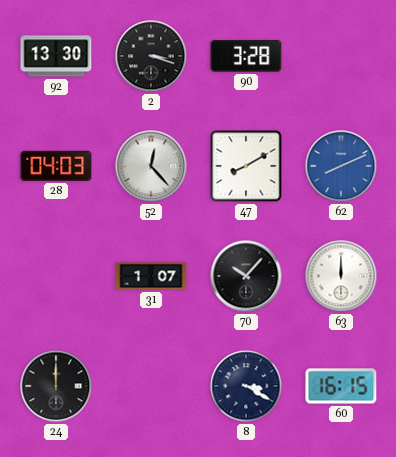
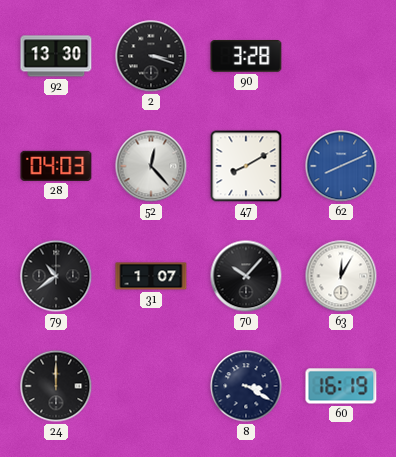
79: none -> 10:39
63: 12:00 -> 12:05
60: 16:15 -> 16:19
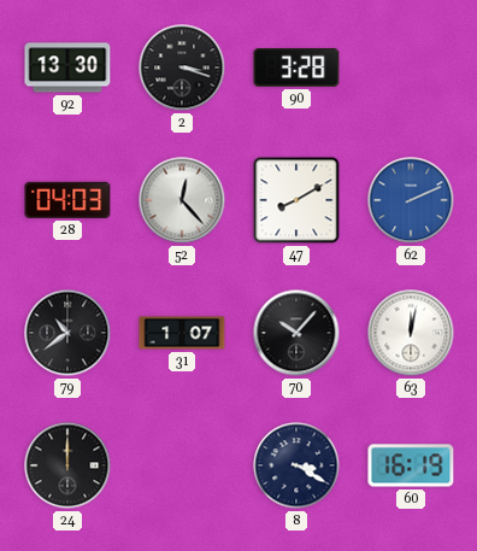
62: 8:11 -> 2:11
63: 12:05 -> 12:02
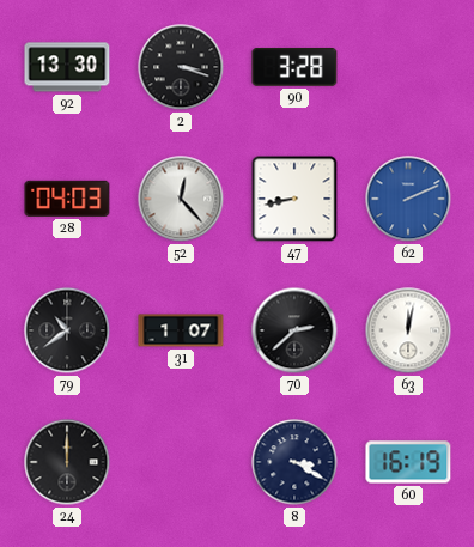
47: 8:10 -> 8:43
70: 10:07 -> 2:38
